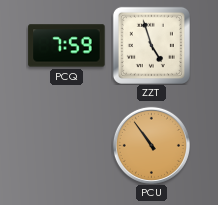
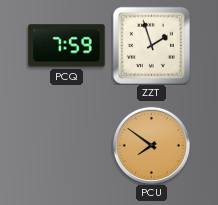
ZZT: 4:57 -> 1:57
PCU: 10:54 -> 7:51
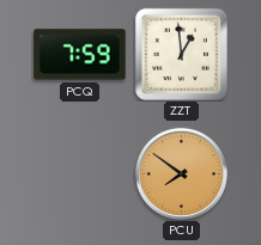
ZZT: 1:57 -> 12:59
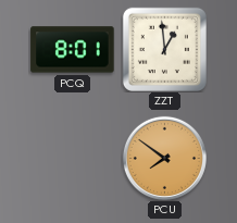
PCQ: 7:59 -> 8:01
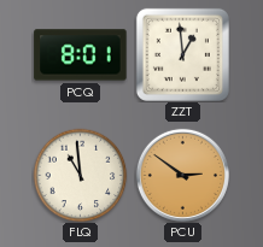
FLQ: none -> 10:59
PCU: 7:51 -> 2:51
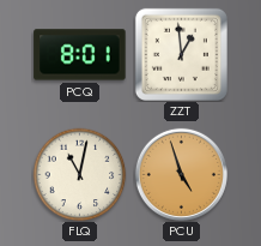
FLQ: 10:59 -> 11:02
PCU: 2:51 -> 4:57
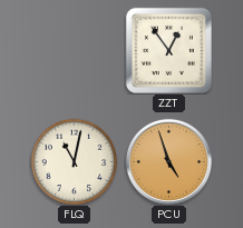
PCQ: 8:01 -> none
ZZT: 12:59 -> 12:54
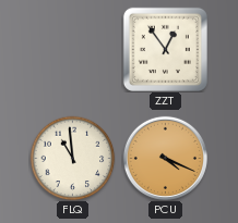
FLQ: 11:02 -> 10:59
PCU: 4:57 -> 4:19
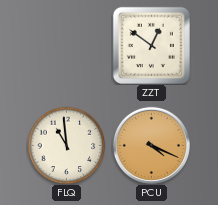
ZZT: 12:54 -> 12:51
